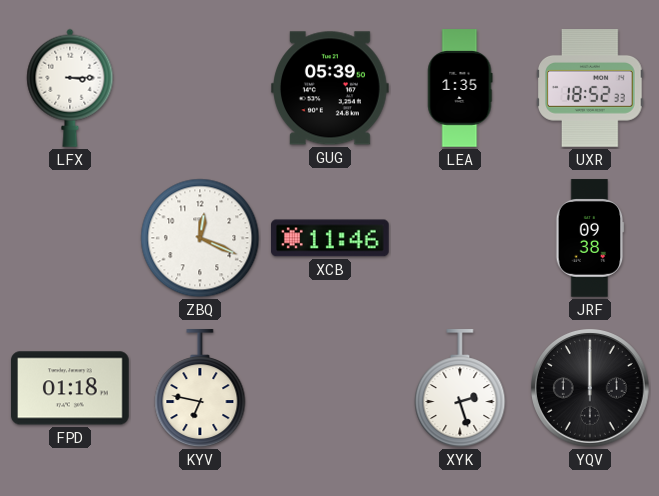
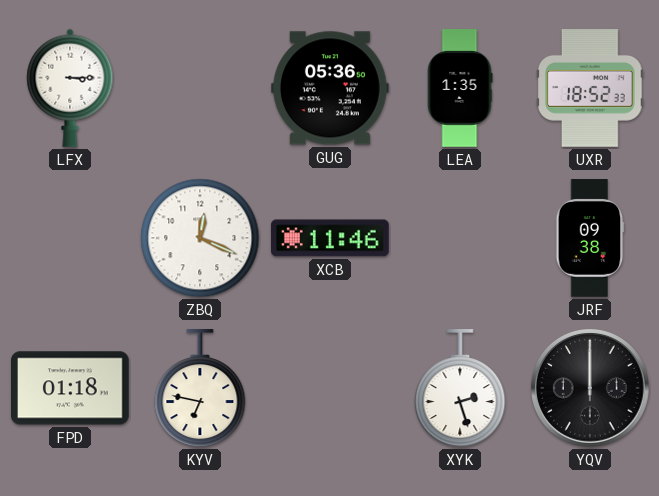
GUG: 05:39 -> 05:36
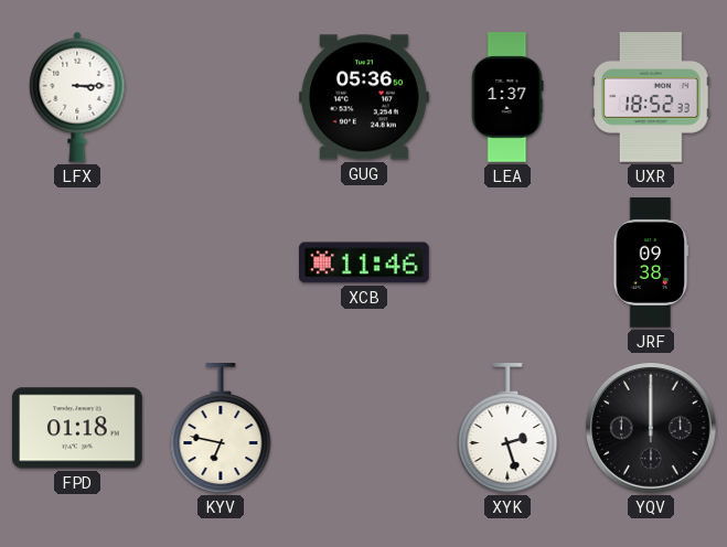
LEA: 1:35 -> 1:37
ZBQ: 12:19 -> none
